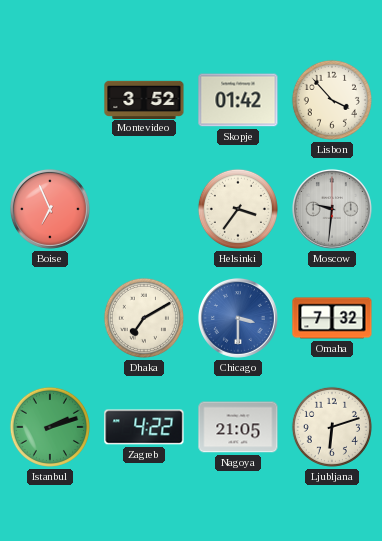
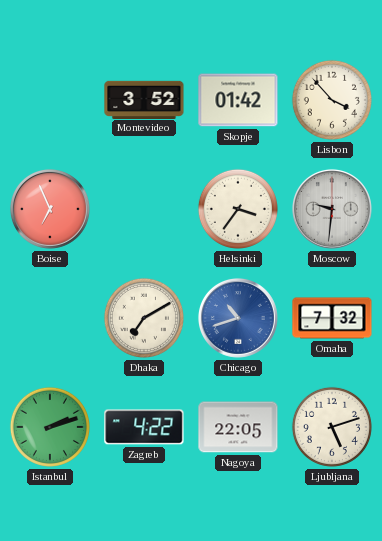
Chicago: 3:30 -> 10:42
Nagoya: 21:05 -> 22:05
Ljubljana: 6:12 -> 5:12
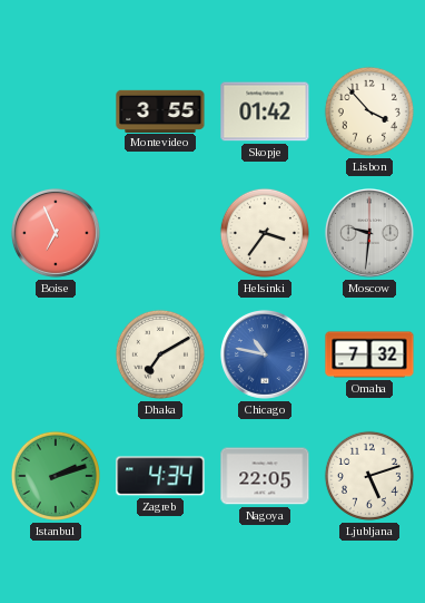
Montevideo: 3:52 -> 3:55
Chicago: 10:42 -> 10:47
Zagreb: 4:22 -> 4:34
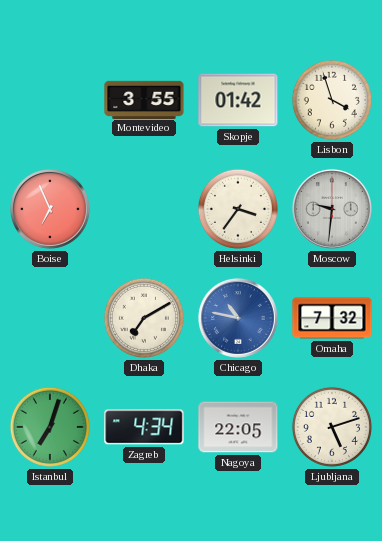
Lisbon: 3:53 -> 3:57
Istanbul: 2:12 -> 7:03
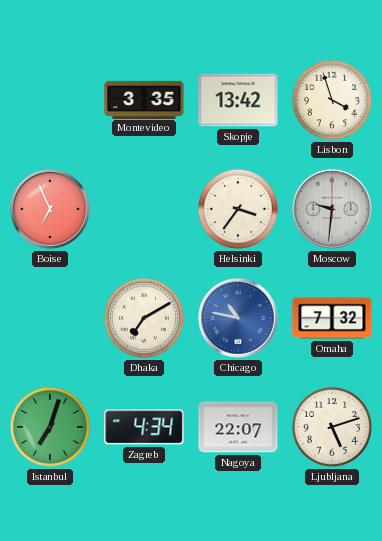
Montevideo: 3:55 -> 3:35
Skopje: 01:42 -> 13:42
Nagoya: 22:05 -> 22:07
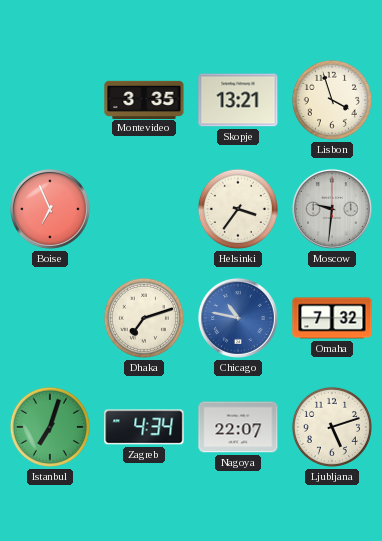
Skopje: 13:42 -> 13:21
Dhaka: 7:10 -> 7:12
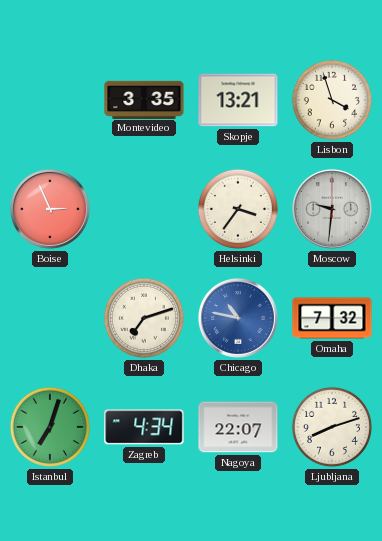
Boise: 6:56 -> 2:56
Ljubljana: 5:12 -> 8:12
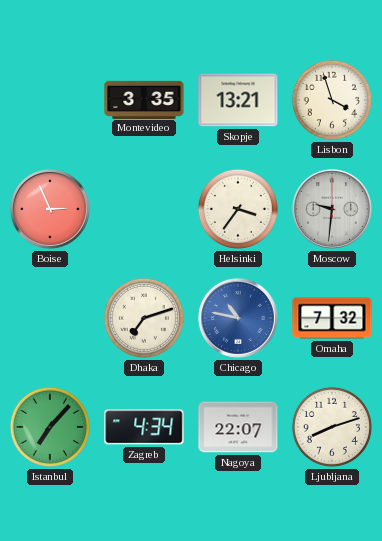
Istanbul: 7:03 -> 7:07
